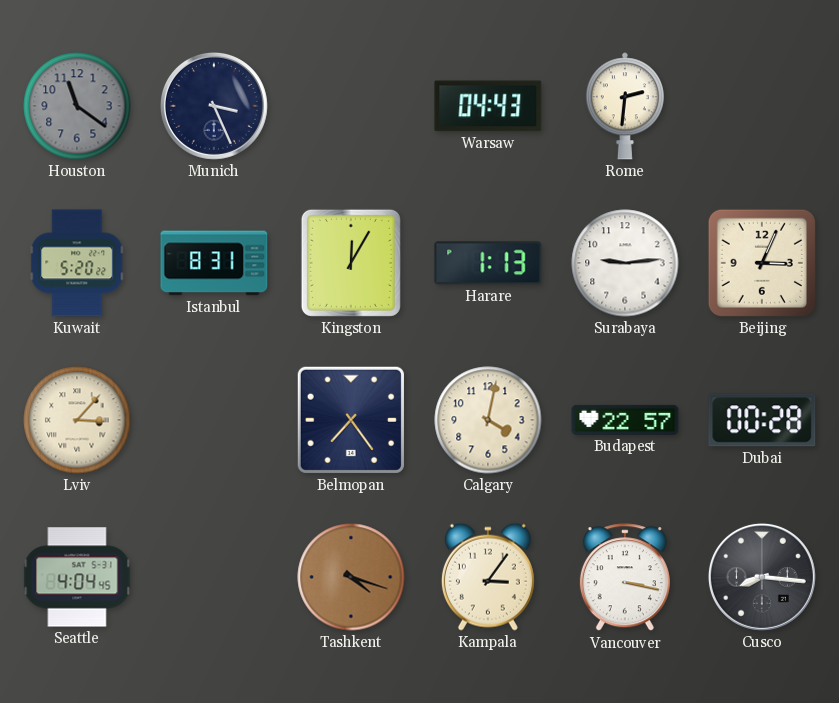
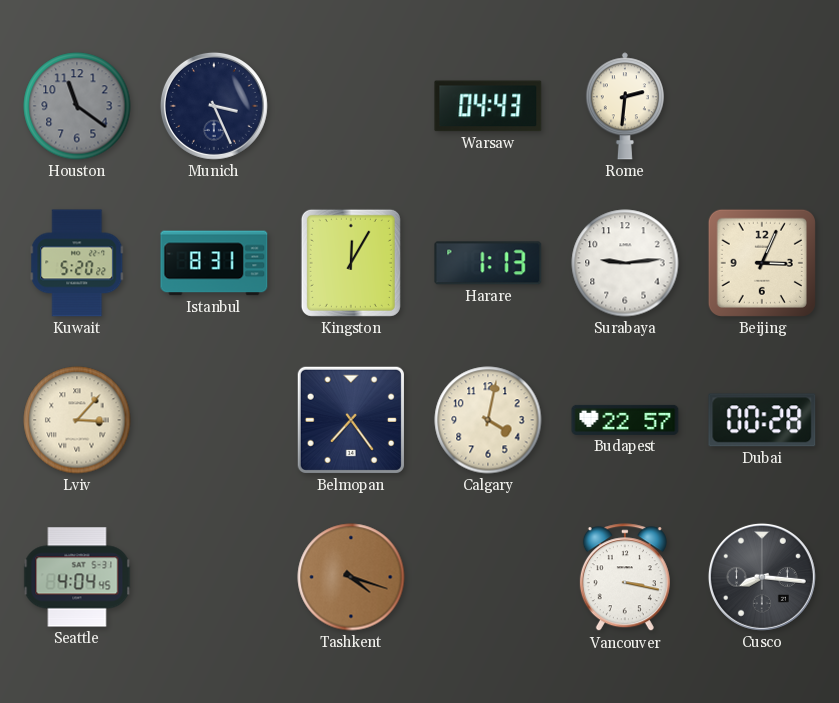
Kampala: 3:06 -> none
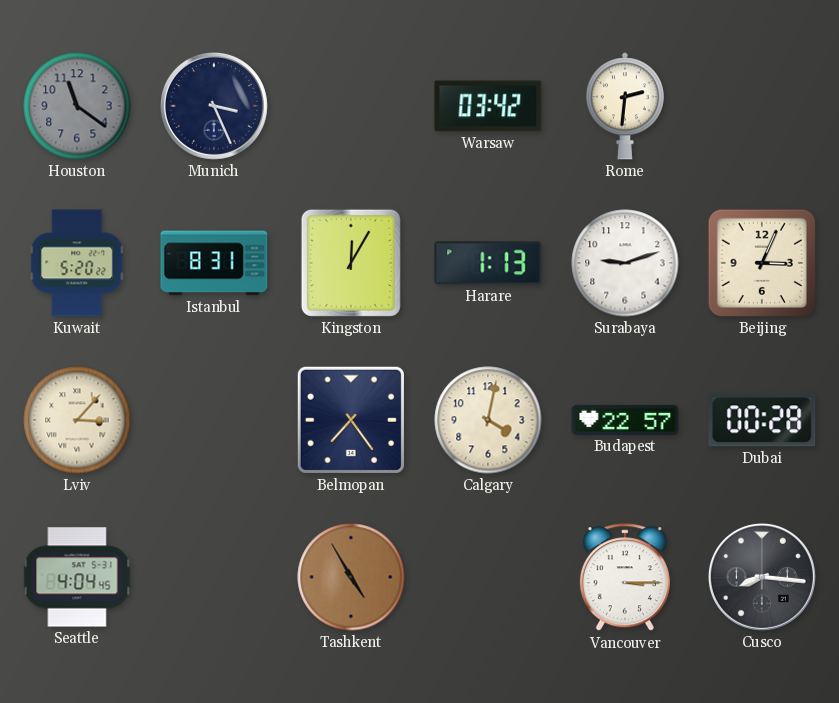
Warsaw: 04:43 -> 03:42
Surabaya: 9:14 -> 9:12
Tashkent: 4:18 -> 4:55
Vancouver: 3:17 -> 3:15
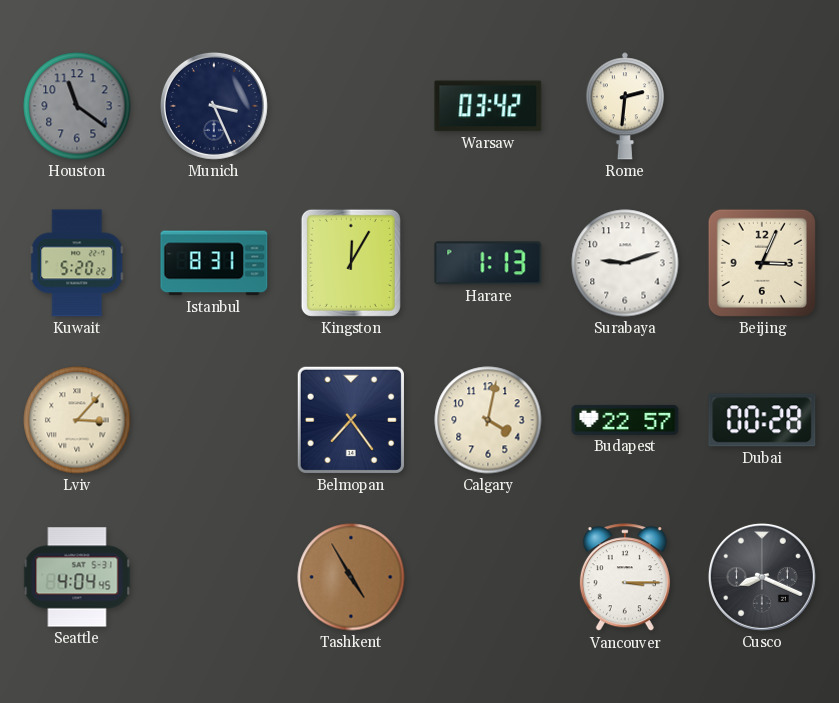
Cusco: 8:16 -> 8:19
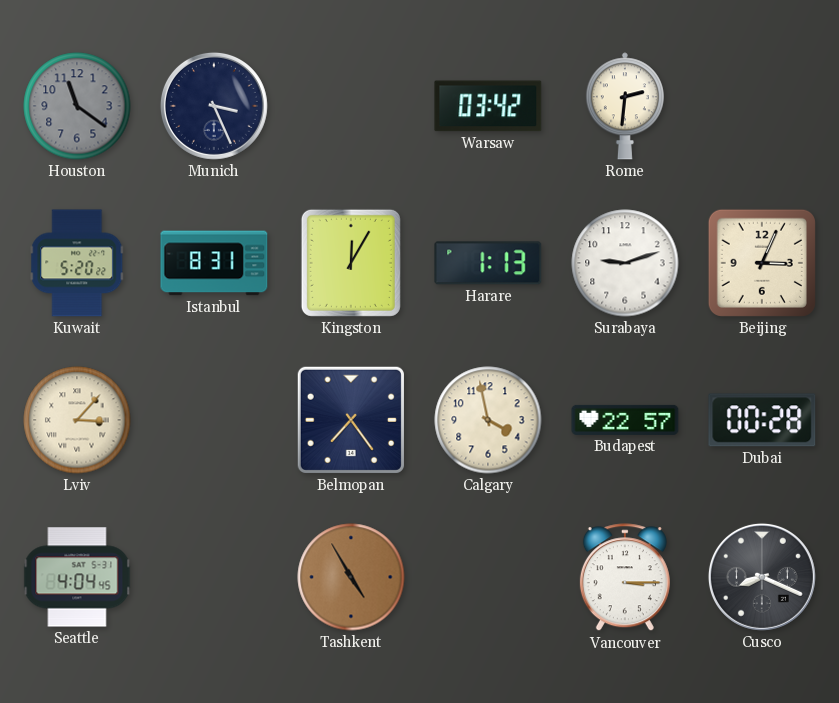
Calgary: 4:02 -> 3:58
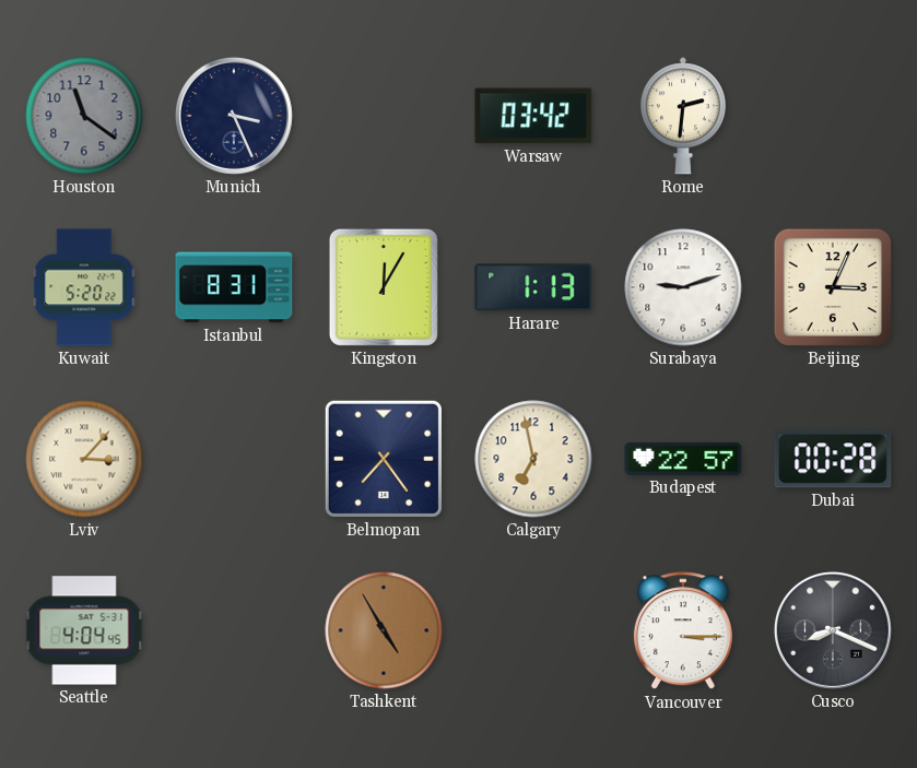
Calgary: 3:58 -> 6:58
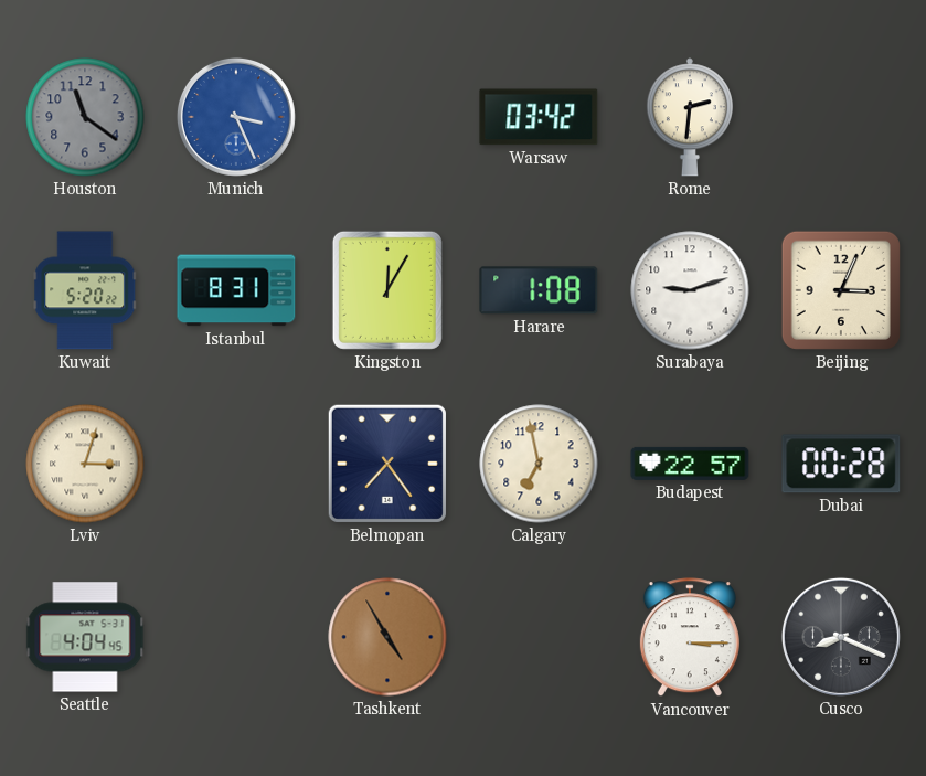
Munich dial: navy -> blue
Harare: 1:13 -> 1:08
Lviv: 3:07 -> 3:03
